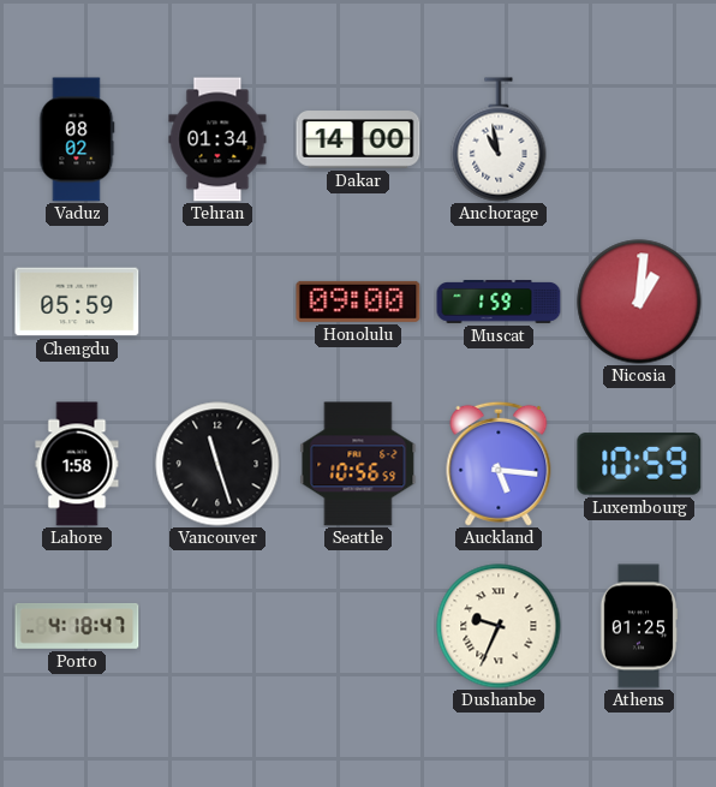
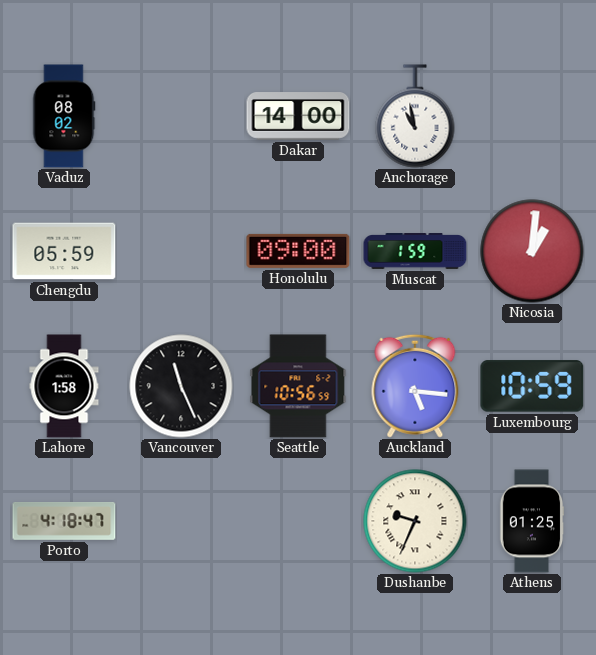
Tehran: 01:34 -> none
Vancouver: 11:27 -> 11:26
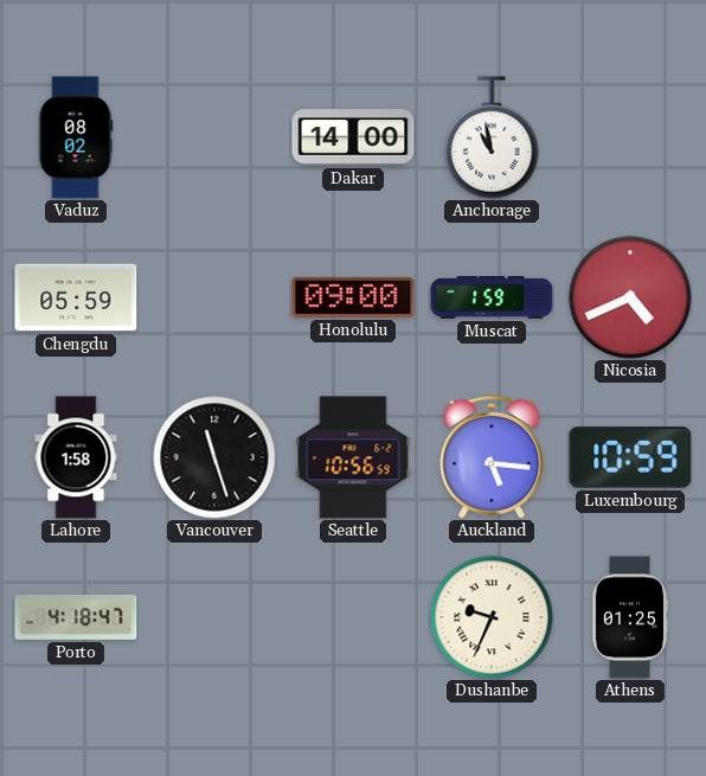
Nicosia: 1:01 -> 4:41
Vancouver: 11:26 -> 11:27
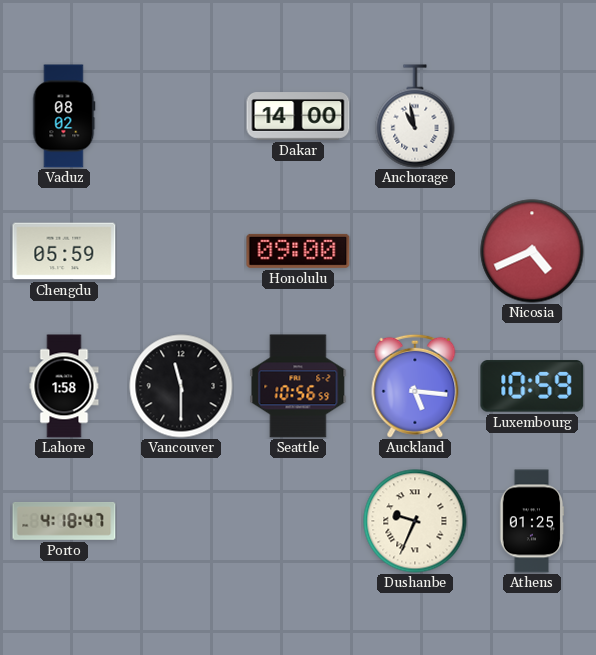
Muscat: 1:59 -> none
Vancouver: 11:27 -> 11:30
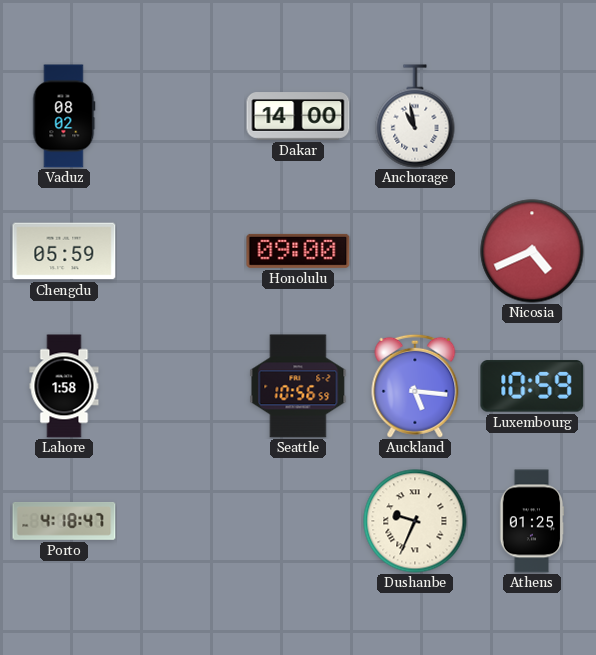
Vancouver: 11:30 -> none
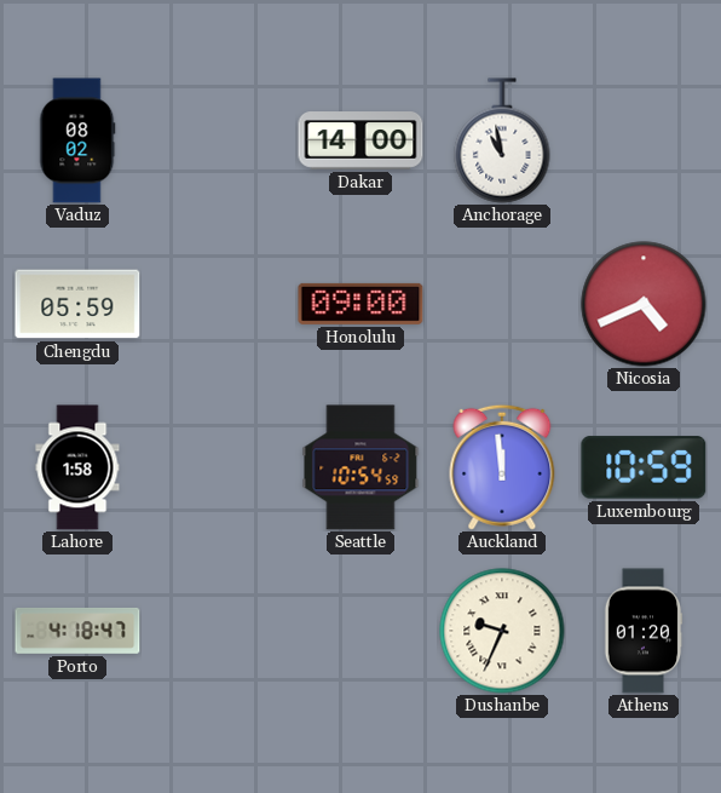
Seattle: 10:56 -> 10:54
Auckland: 5:16 -> 11:59
Athens: 01:25 -> 01:20
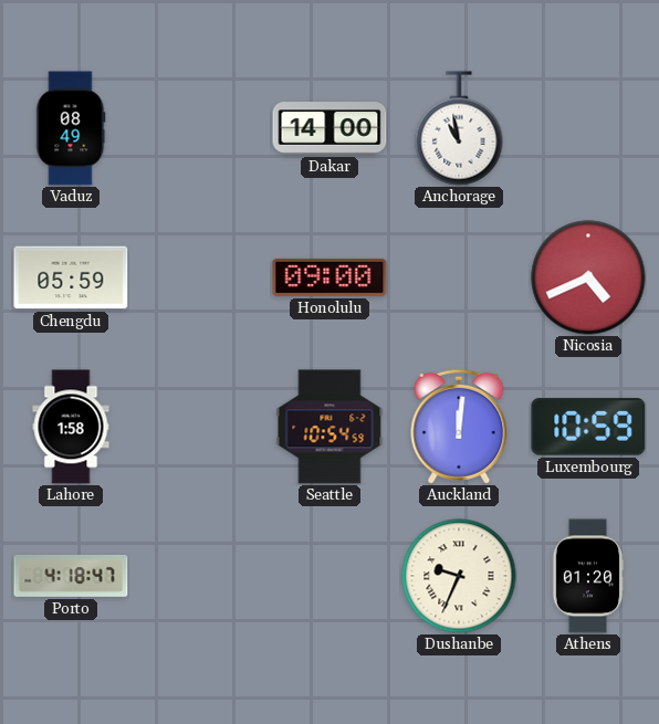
Vaduz: 08:02 -> 08:49
Auckland: 11:59 -> 12:01
